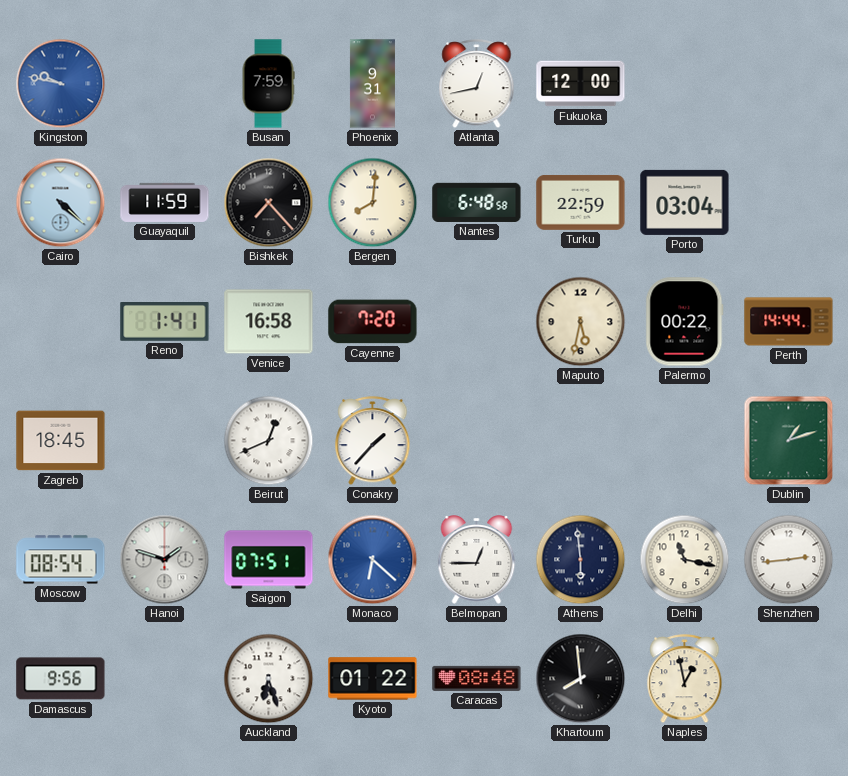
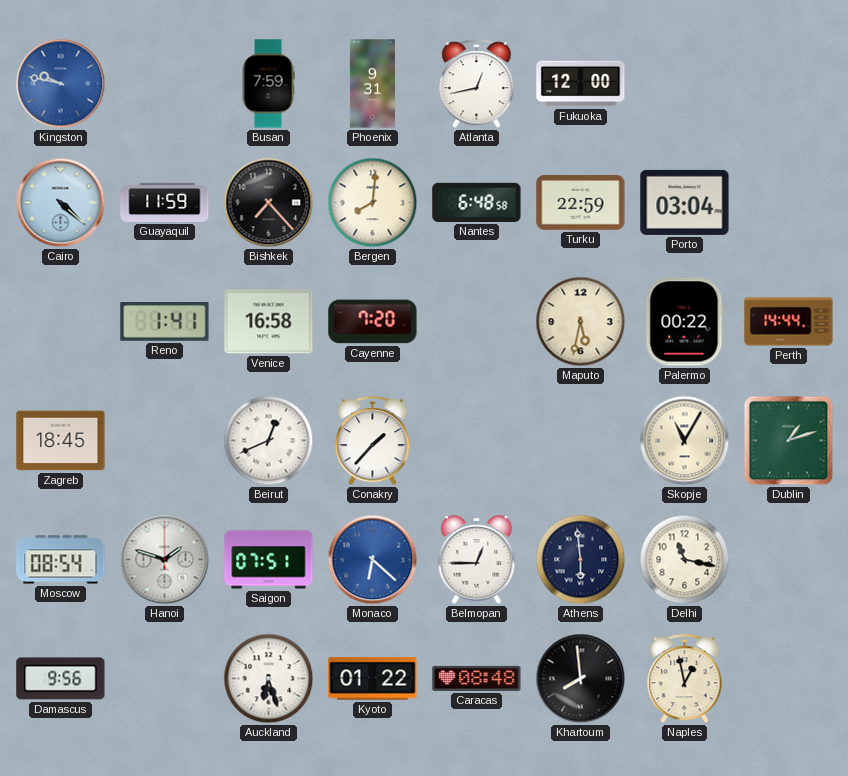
Skopje: none -> 11:05
Shenzhen: 2:44 -> none
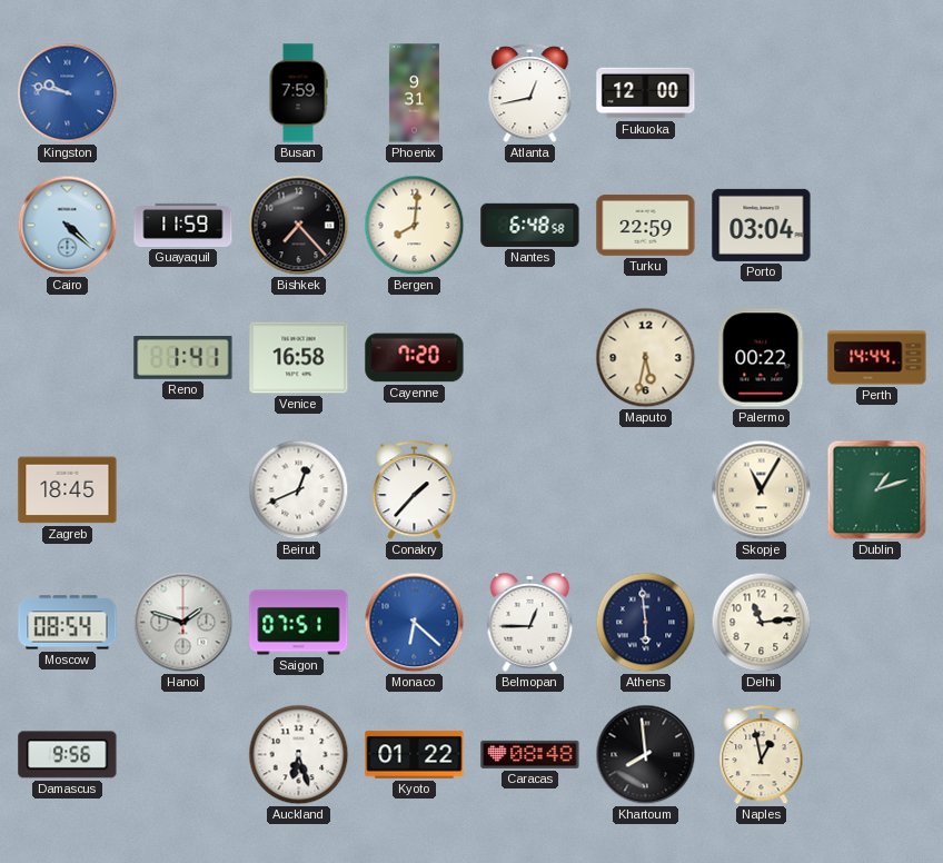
Delhi: 11:17 -> 11:14
